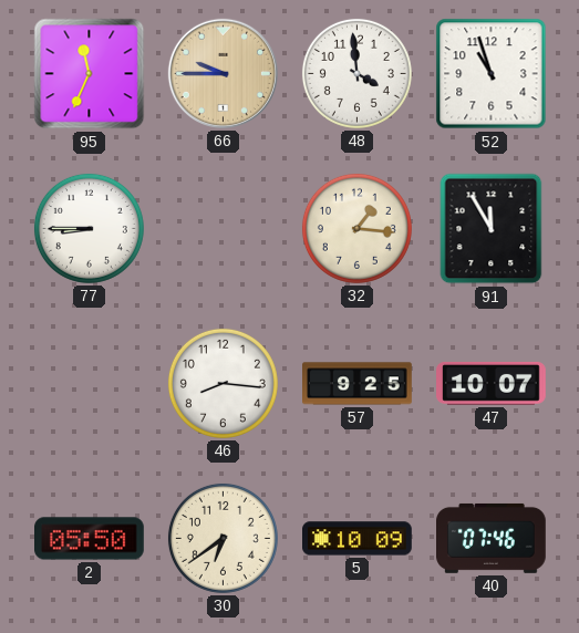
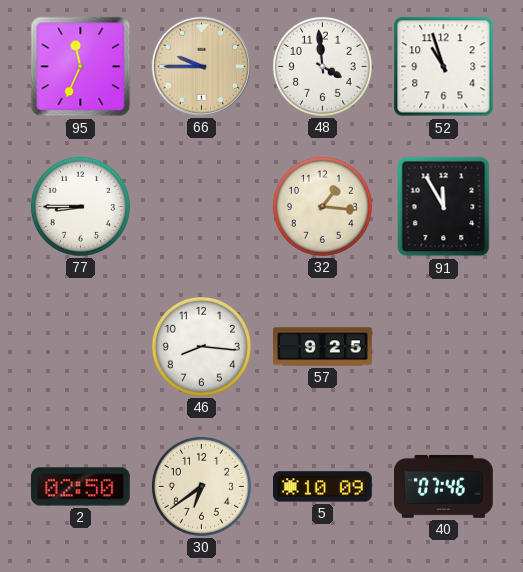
47: 10:07 -> none
2: 05:50 -> 02:50
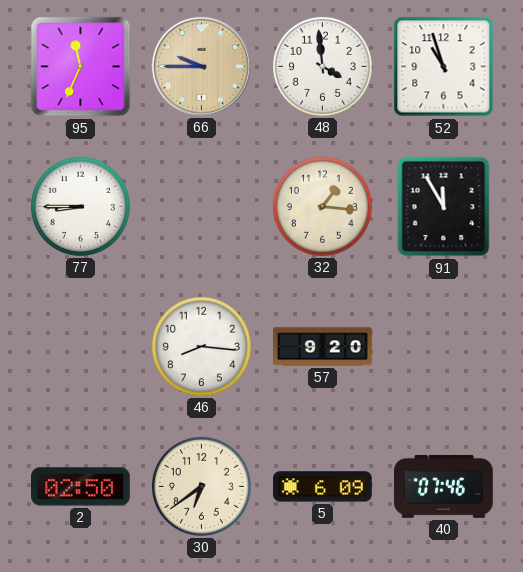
57: 9:25 -> 9:20
5: 10:09 -> 6:09
